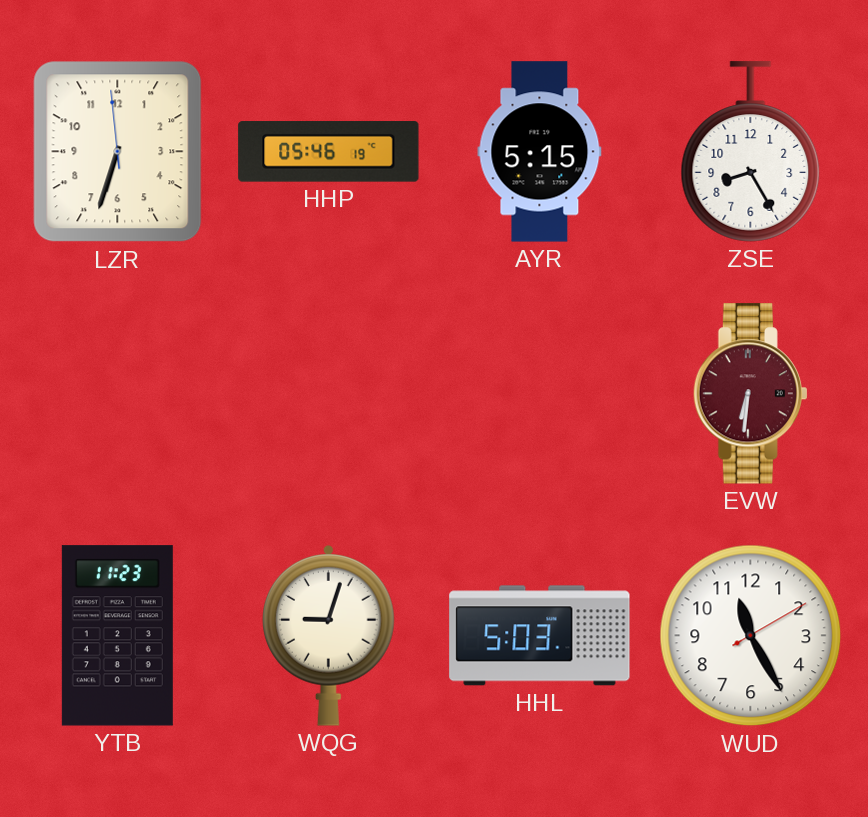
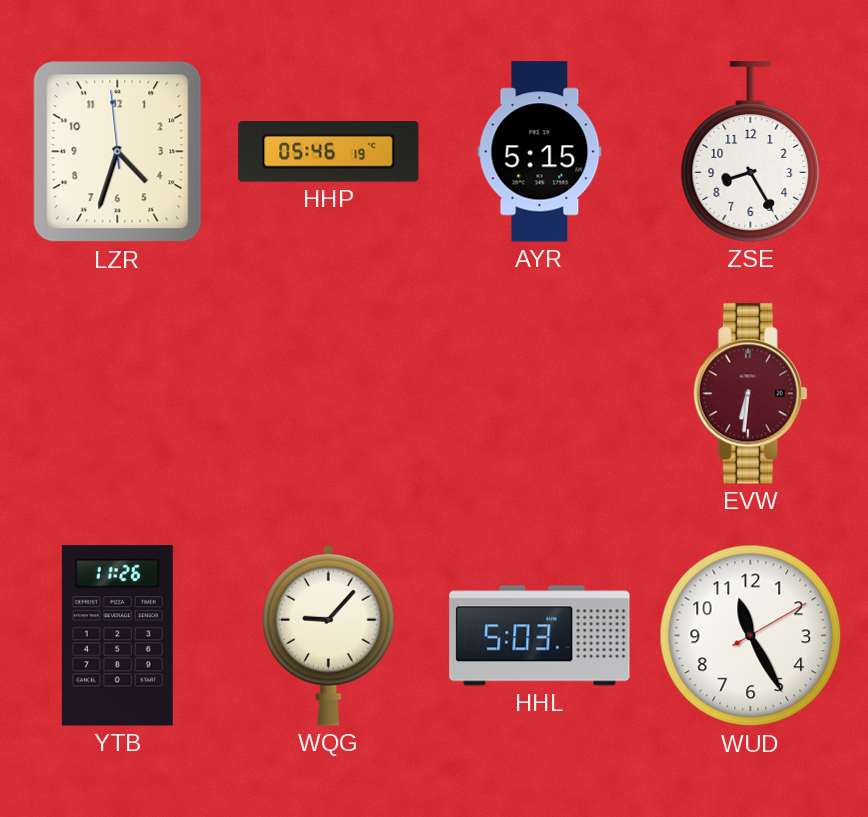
LZR: 6:32 -> 4:32
YTB: 11:23 -> 11:26
WQG: 9:03 -> 9:07
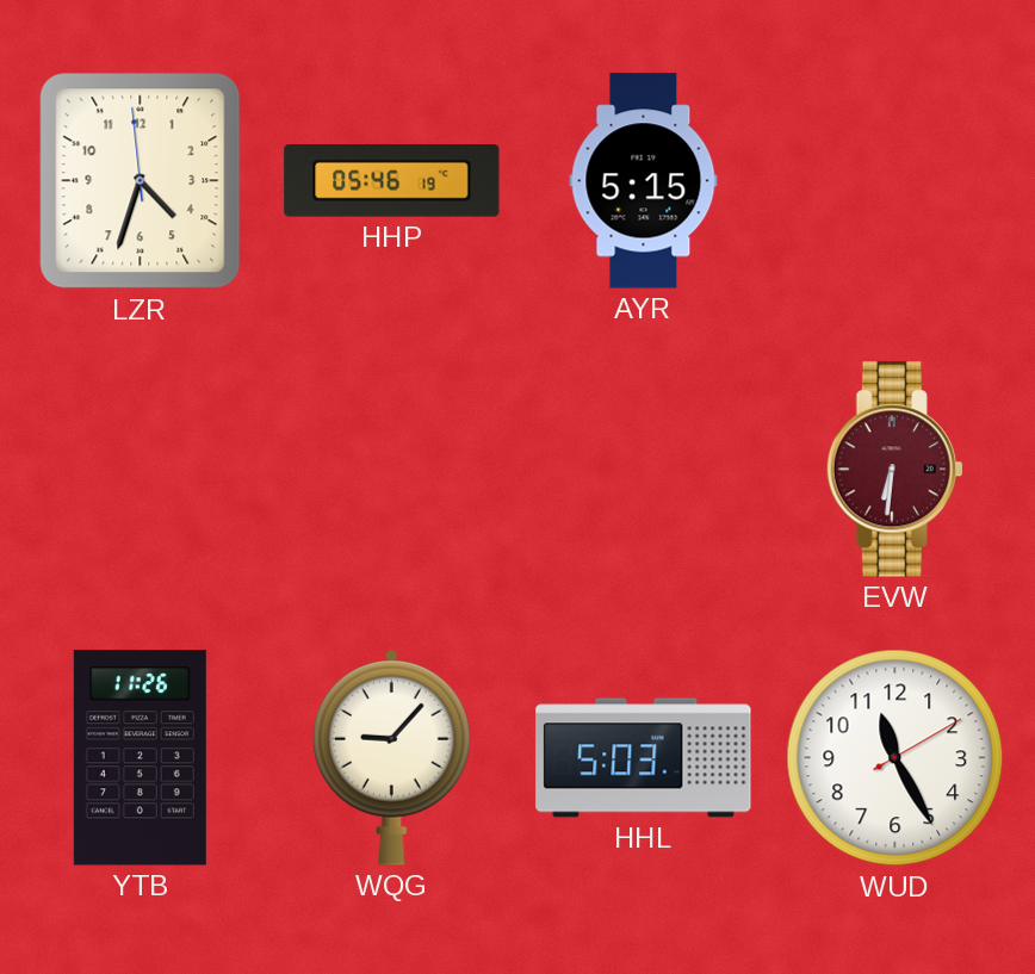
ZSE: 8:25 -> none
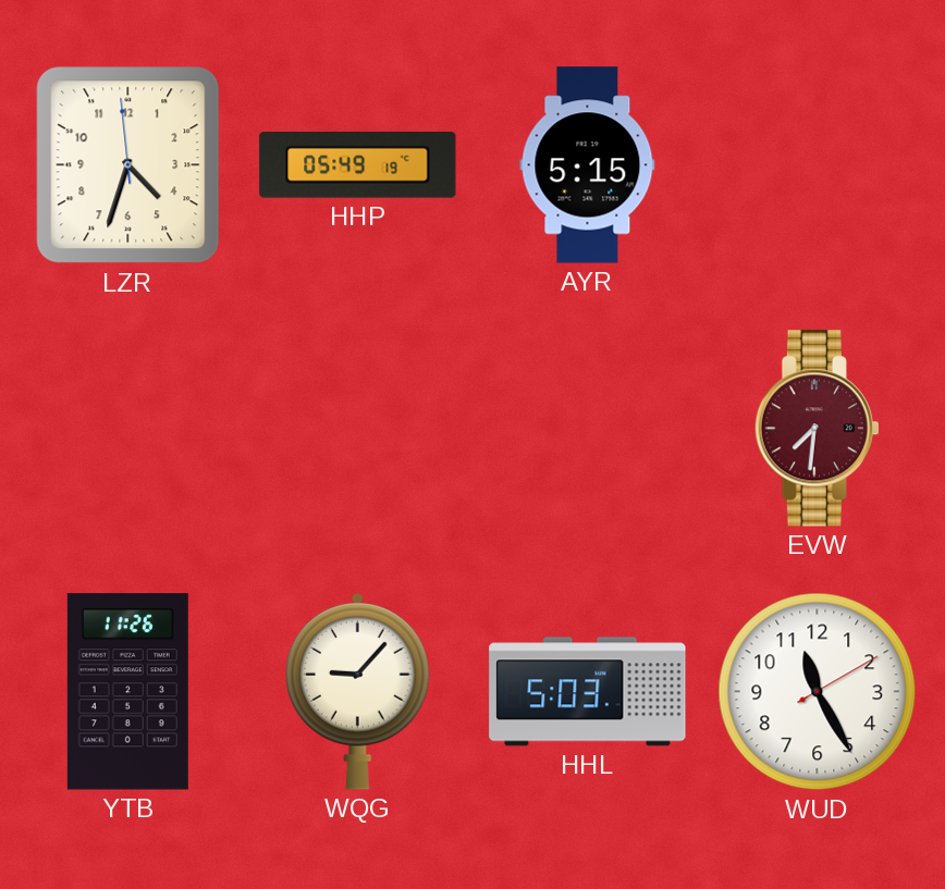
HHP: 05:46 -> 05:49
EVW: 6:31 -> 7:31
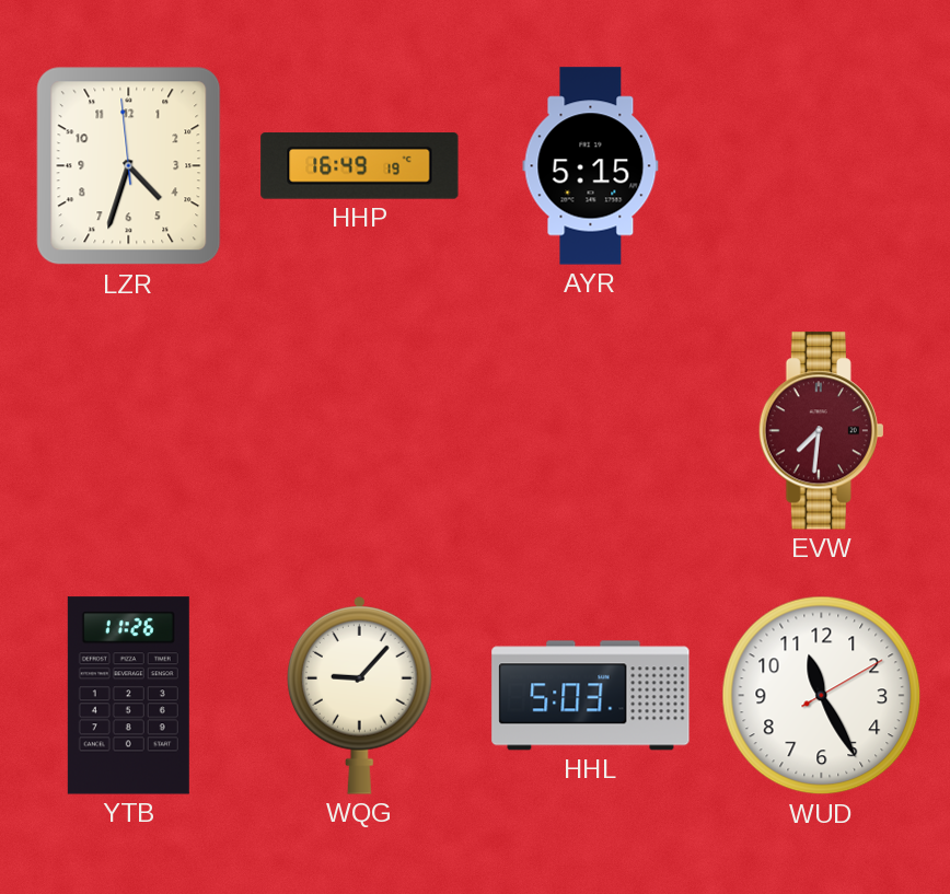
HHP: 05:49 -> 16:49
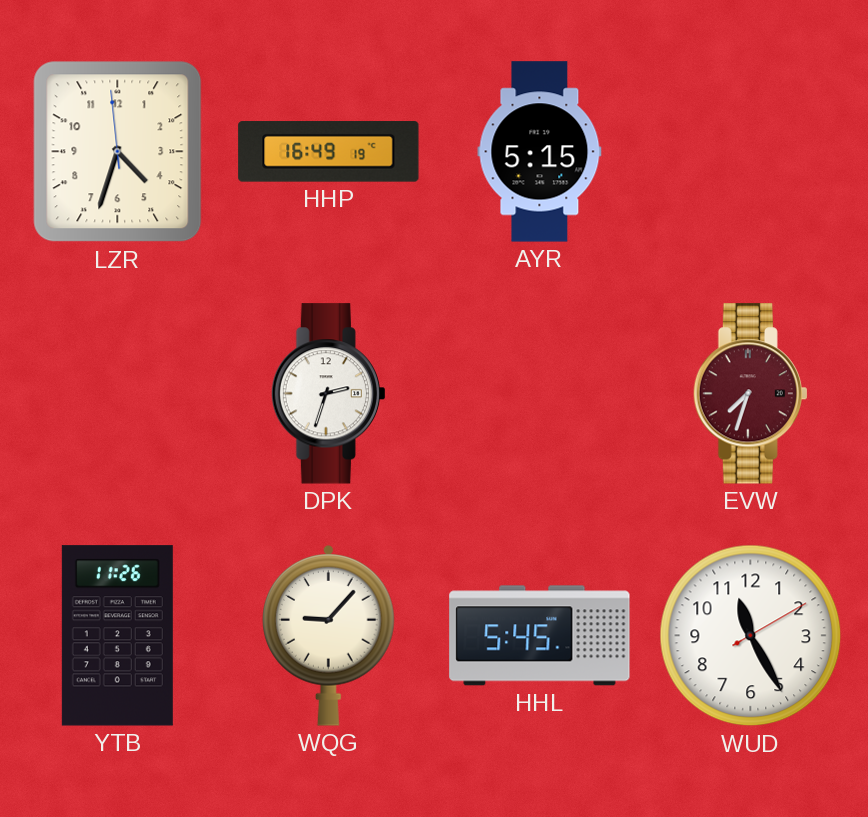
DPK: none -> 2:33
EVW: 7:31 -> 7:33
HHL: 5:03 -> 5:45
